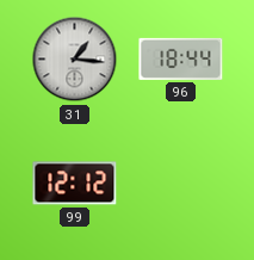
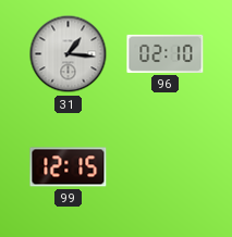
96: 18:44 -> 02:10
99: 12:12 -> 12:15
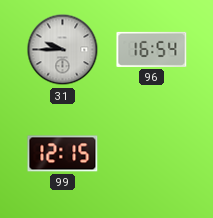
31: 1:16 -> 9:45
96: 02:10 -> 16:54
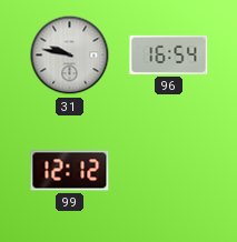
31: 9:45 -> 9:47
99: 12:15 -> 12:12
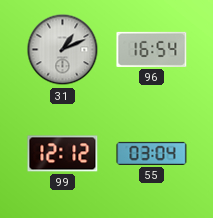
31: 9:47 -> 1:11
55: none -> 03:04
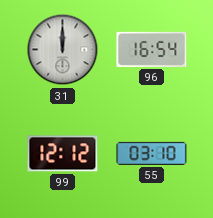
31: 1:11 -> 12:00
55: 03:04 -> 03:10
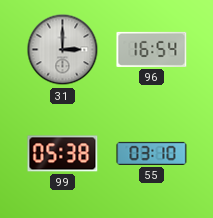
31: 12:00 -> 3:00
99: 12:12 -> 05:38
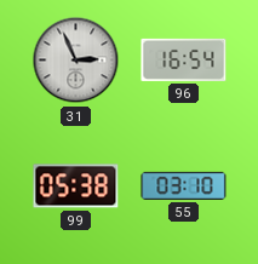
31: 3:00 -> 2:56
